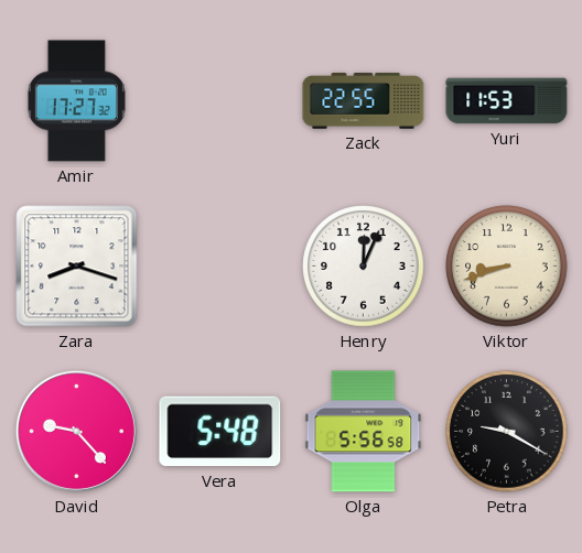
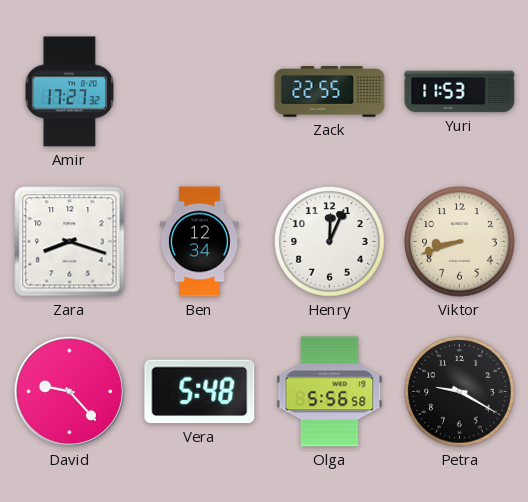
Ben: none -> 12:34
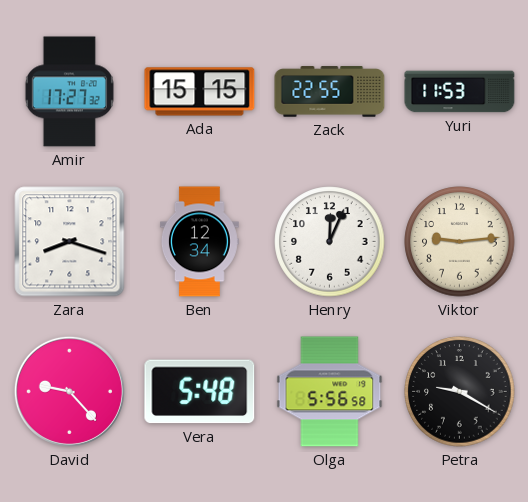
Ada: none -> 15:15
Viktor: 8:42 -> 9:14
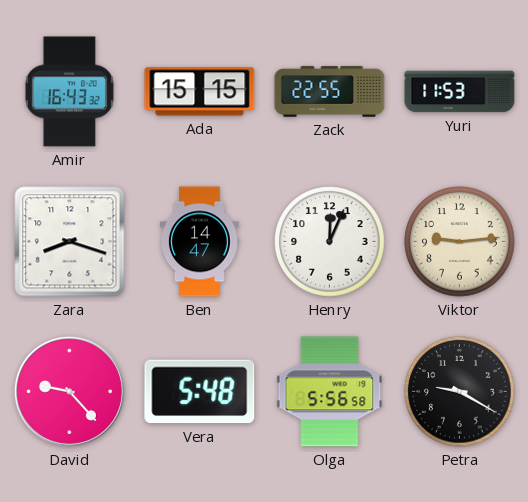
Amir: 17:27 -> 16:43
Ben: 12:34 -> 14:47
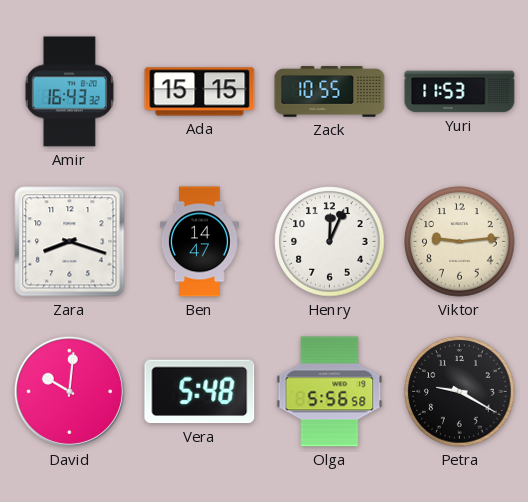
Zack: 22:55 -> 10:55
David: 9:23 -> 10:01
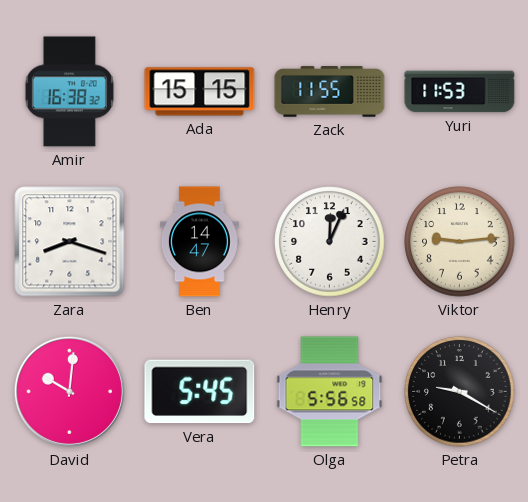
Amir: 16:43 -> 16:38
Zack: 10:55 -> 11:55
Vera: 5:48 -> 5:45
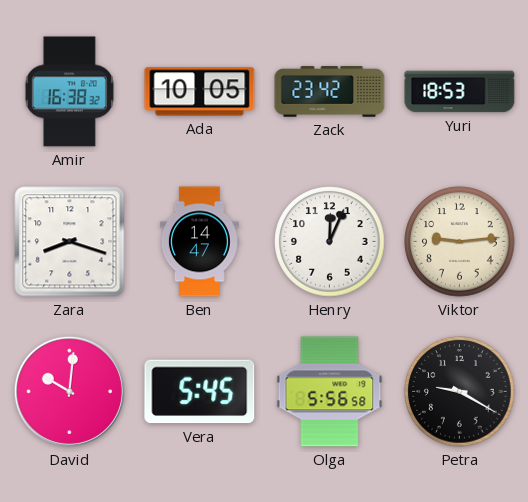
Ada: 15:15 -> 10:05
Zack: 11:55 -> 23:42
Yuri: 11:53 -> 18:53
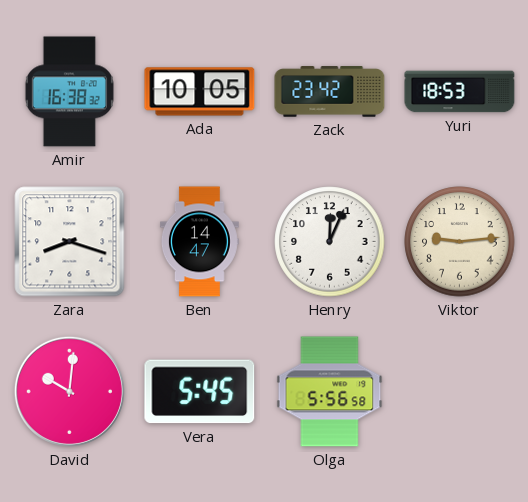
Petra: 9:20 -> none
